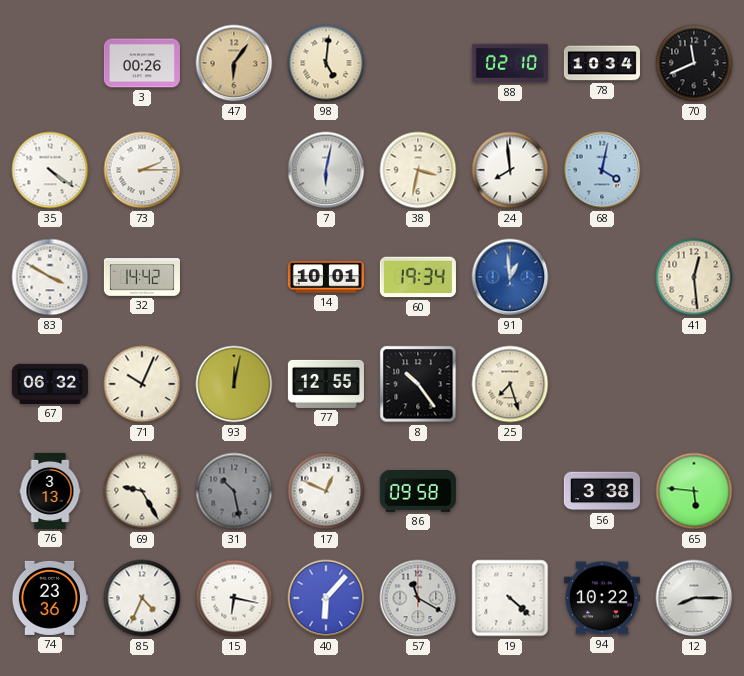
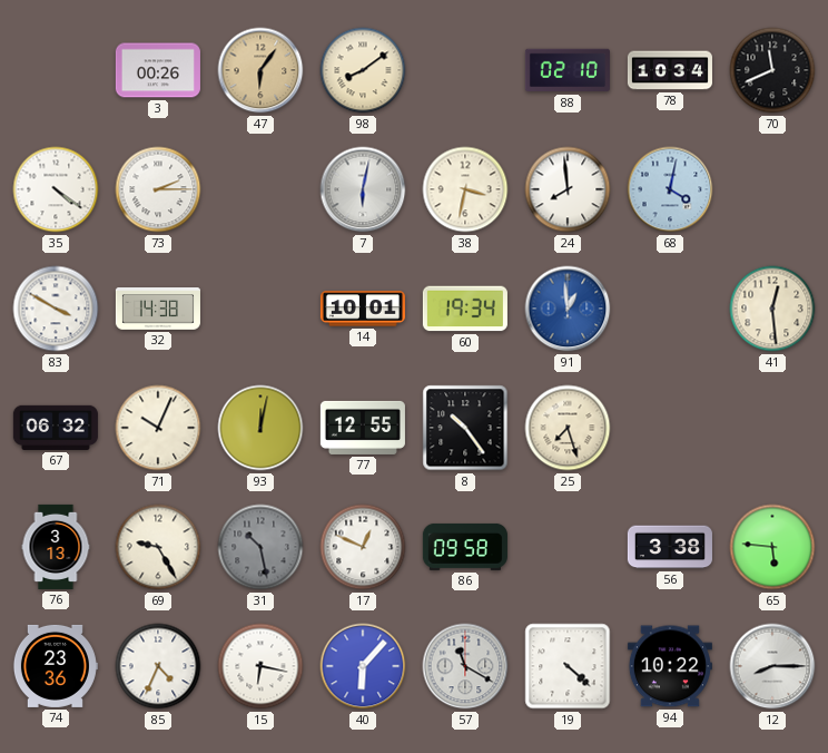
98: 5:01 -> 8:09
32: 14:42 -> 14:38
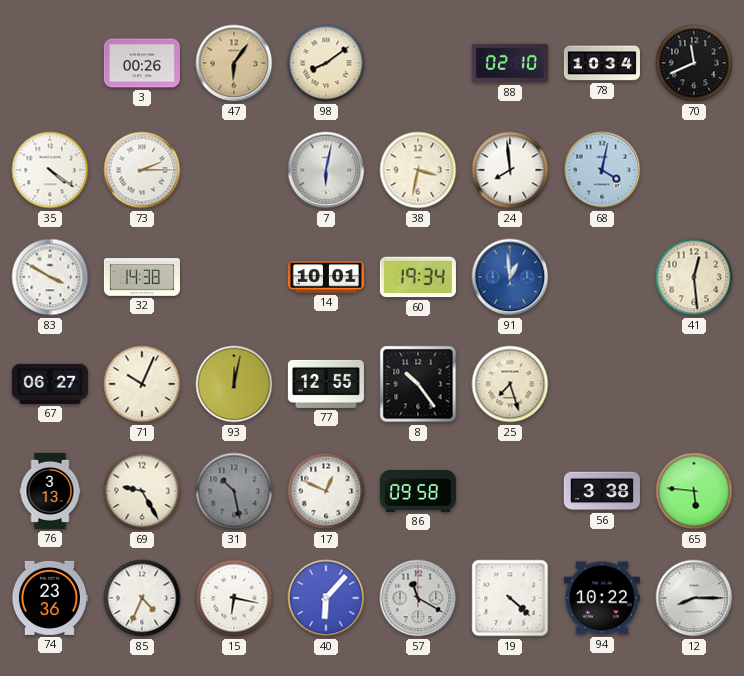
67: 06:32 -> 06:27
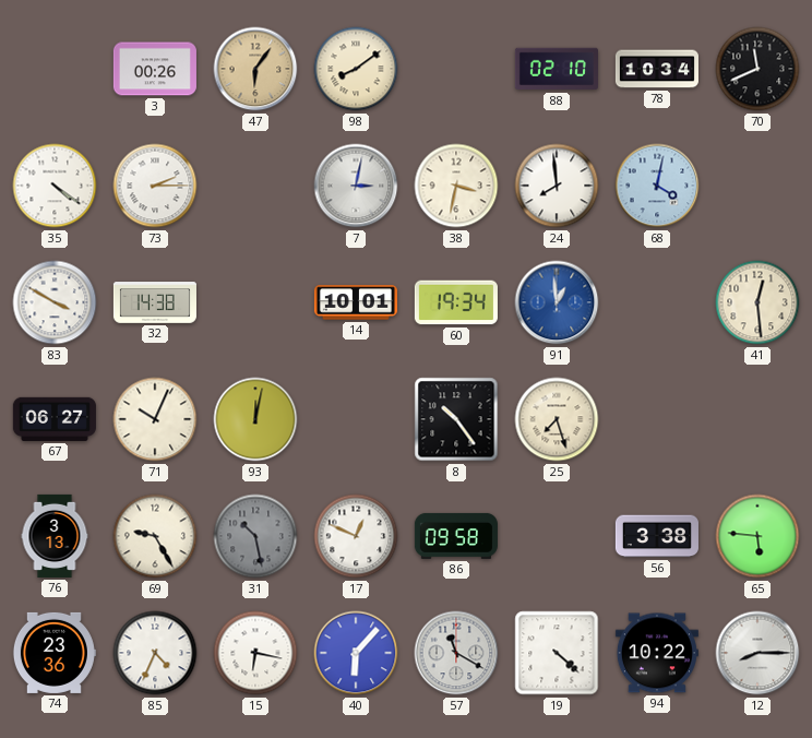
7: 6:02 -> 3:02
77: 12:55 -> none
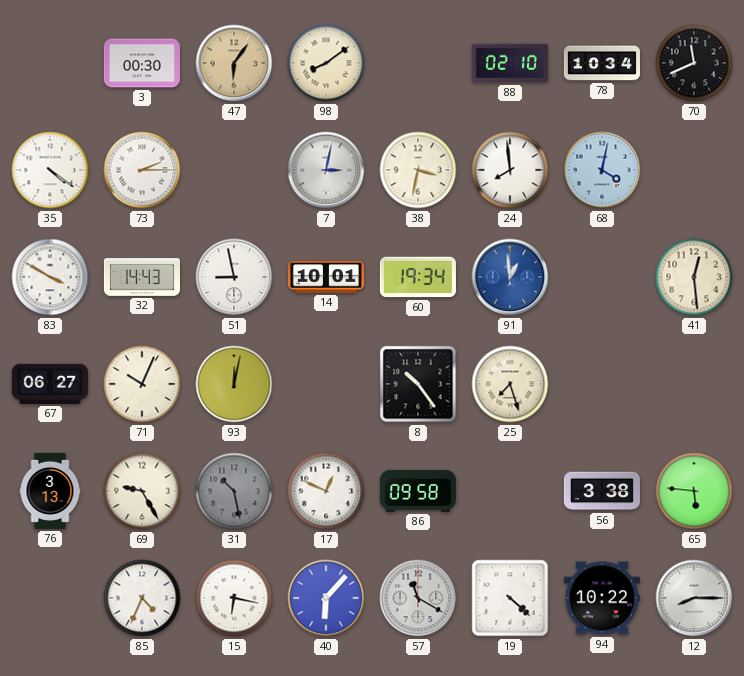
3: 00:26 -> 00:30
32: 14:38 -> 14:43
51: none -> 8:58
74: 23:36 -> none
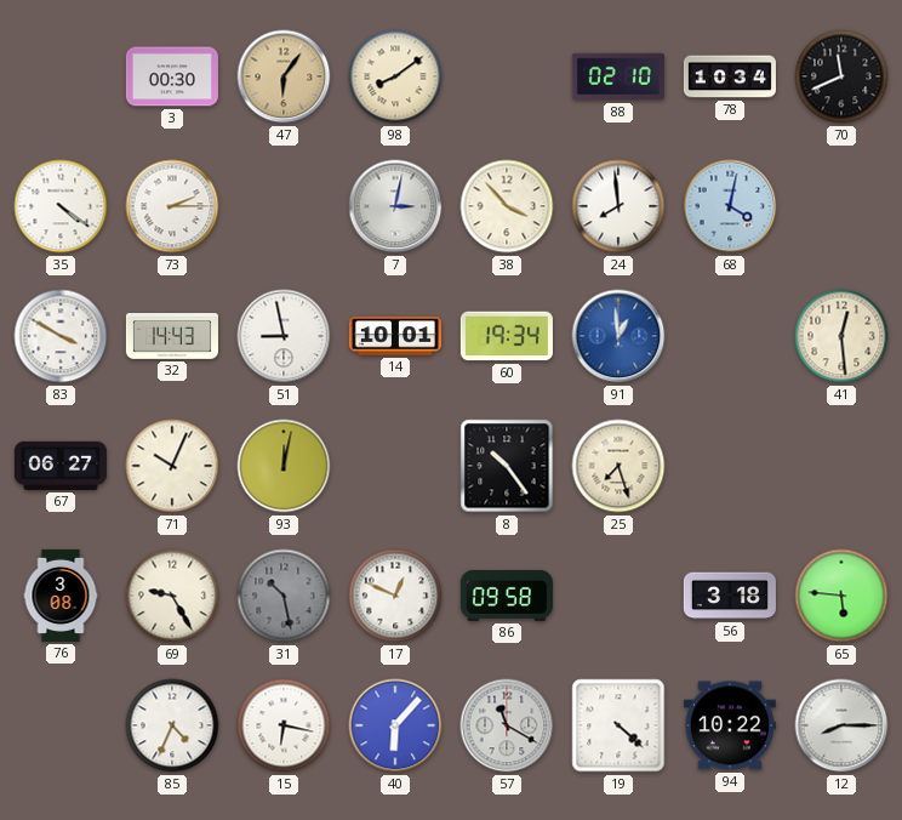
38: 3:32 -> 3:53
76: 3:13 -> 3:08
56: 3:38 -> 3:18
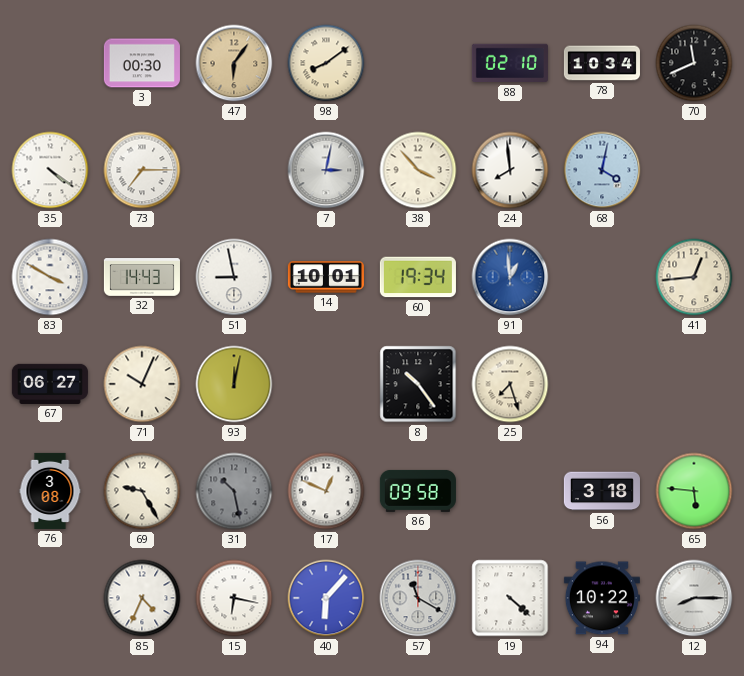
73: 2:15 -> 7:15
41: 12:29 -> 12:44
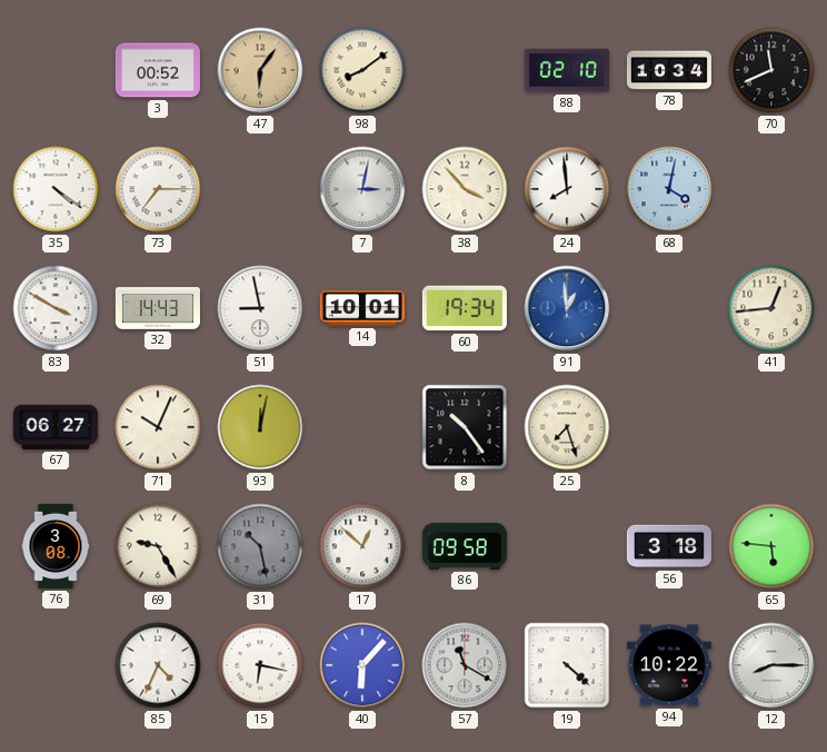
3: 00:30 -> 00:52
17: 12:49 -> 12:52
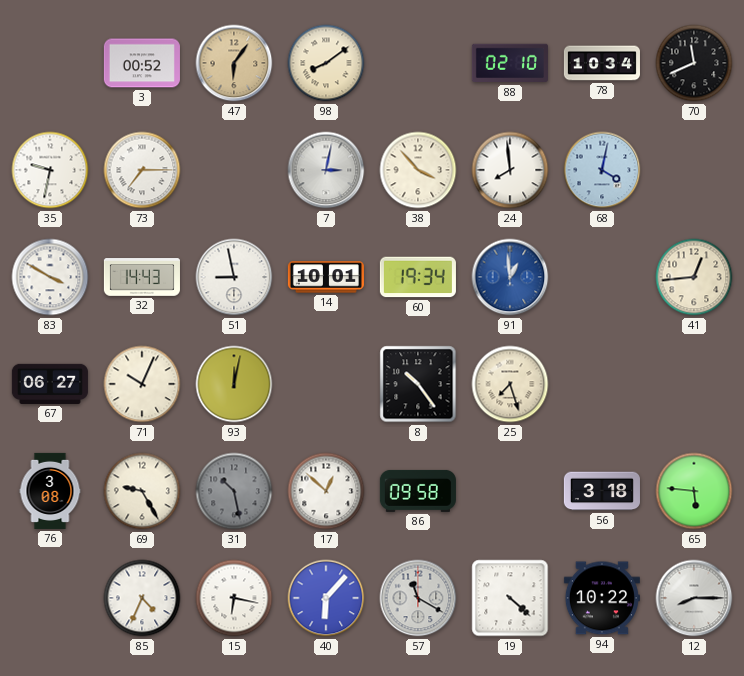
35: 4:21 -> 9:32
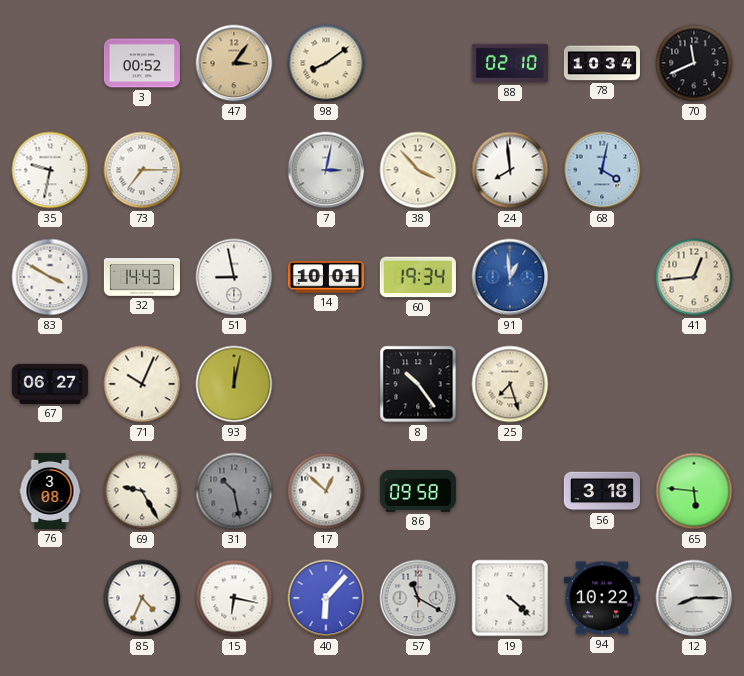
47: 6:06 -> 3:06
